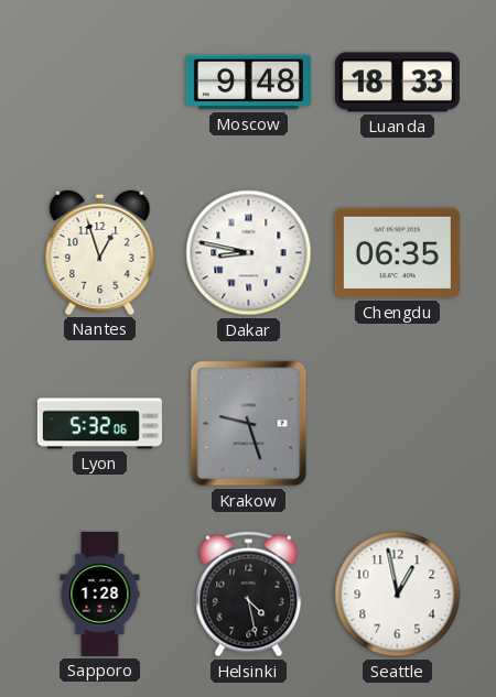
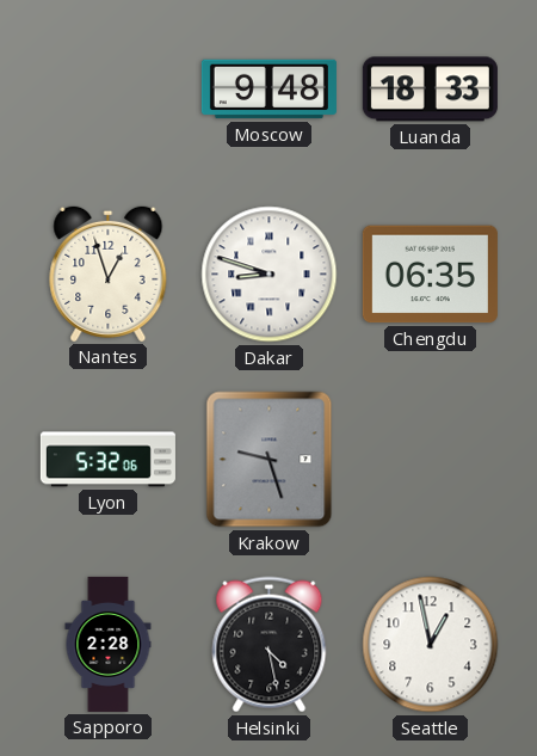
Dakar: 8:47 -> 8:48
Sapporo: 1:28 -> 2:28
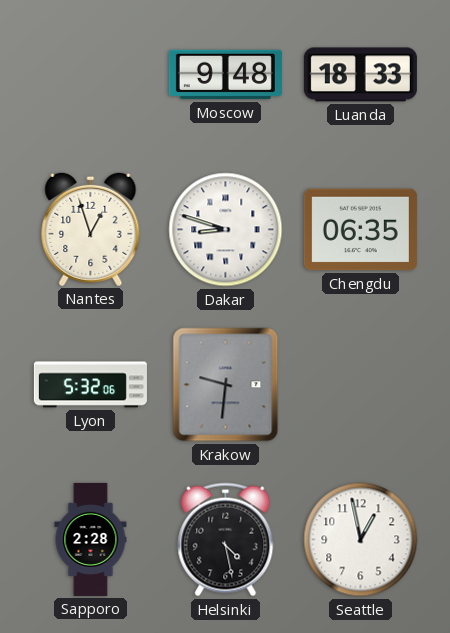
Krakow: 9:27 -> 9:31
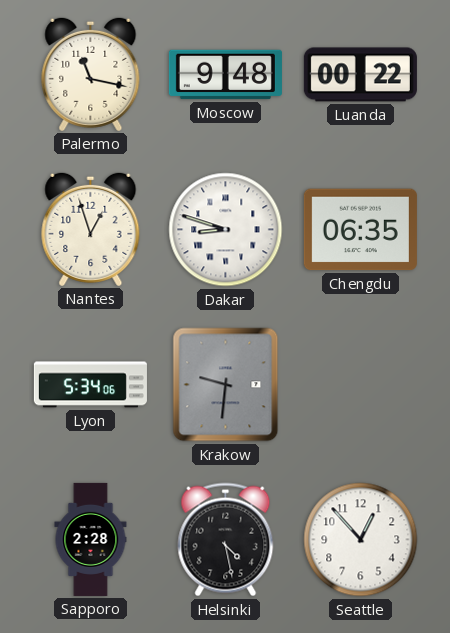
Palermo: none -> 11:17
Luanda: 18:33 -> 00:22
Lyon: 5:32 -> 5:34
Seattle: 12:58 -> 12:53
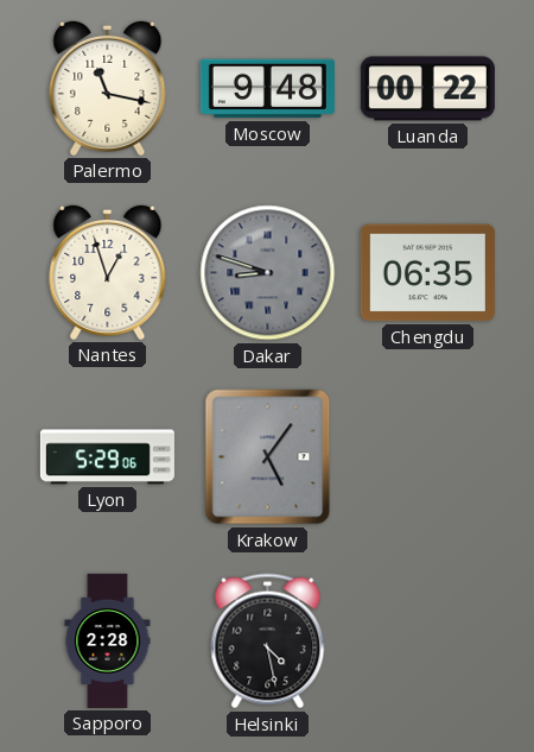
Dakar dial: white -> grey
Lyon: 5:34 -> 5:29
Krakow: 9:31 -> 5:06
Seattle: 12:53 -> none
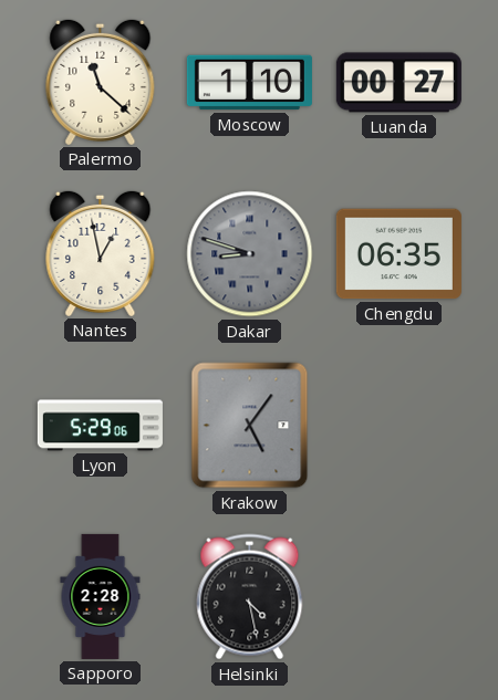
Palermo: 11:17 -> 11:22
Moscow: 9:48 -> 1:10
Luanda: 00:22 -> 00:27
Nantes: 12:57 -> 12:58
